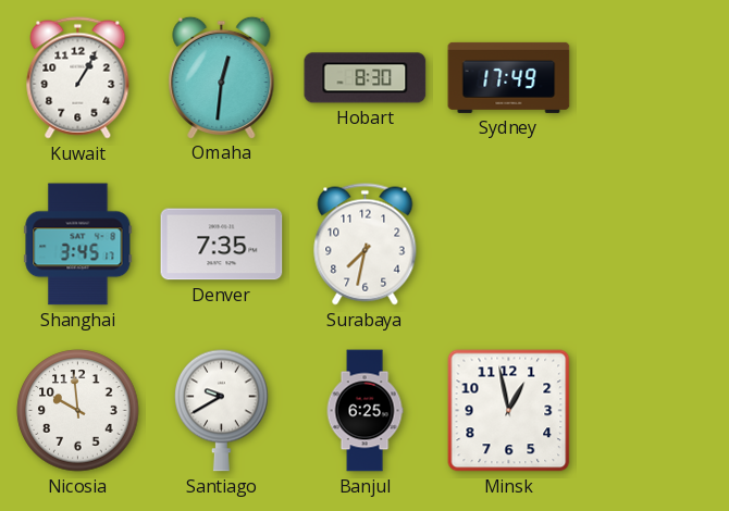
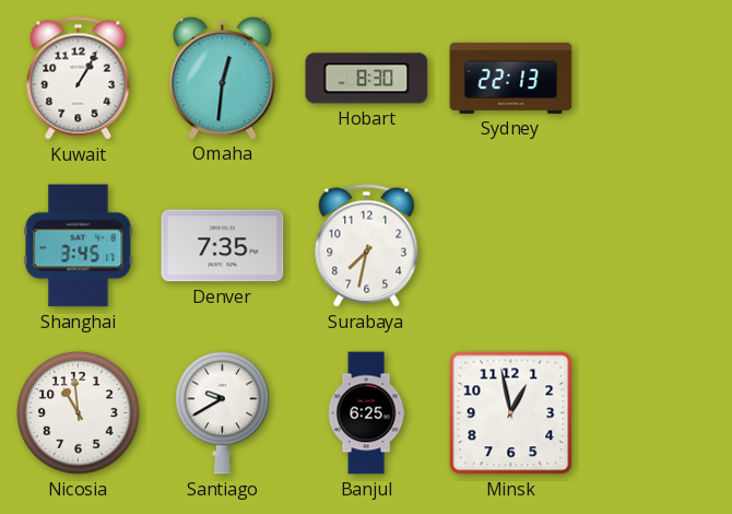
Sydney: 17:49 -> 22:13
Nicosia: 9:59 -> 10:59
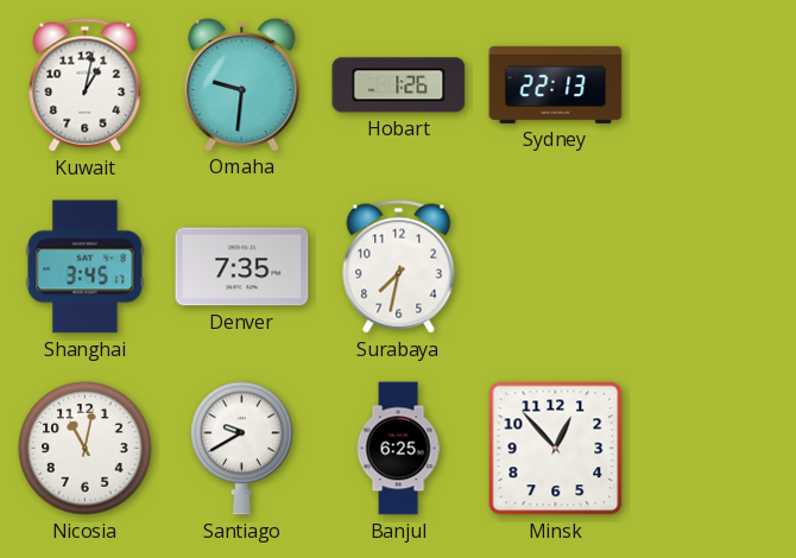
Kuwait: 1:05 -> 1:02
Omaha: 12:31 -> 9:31
Hobart: 8:30 -> 1:26
Nicosia: 10:59 -> 11:02
Minsk: 12:58 -> 12:53
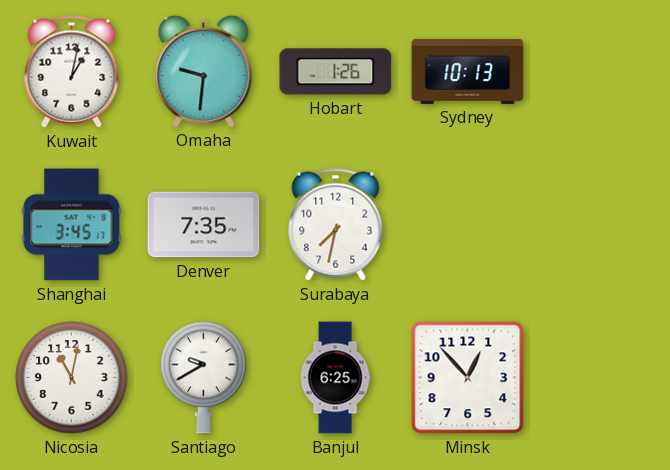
Sydney: 22:13 -> 10:13
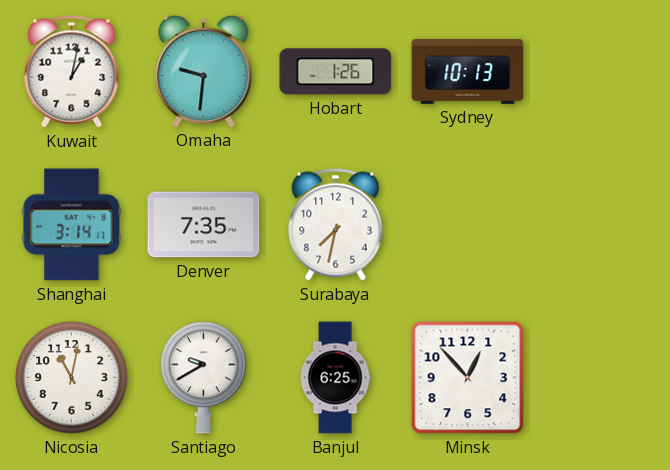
Shanghai: 3:45 -> 3:14
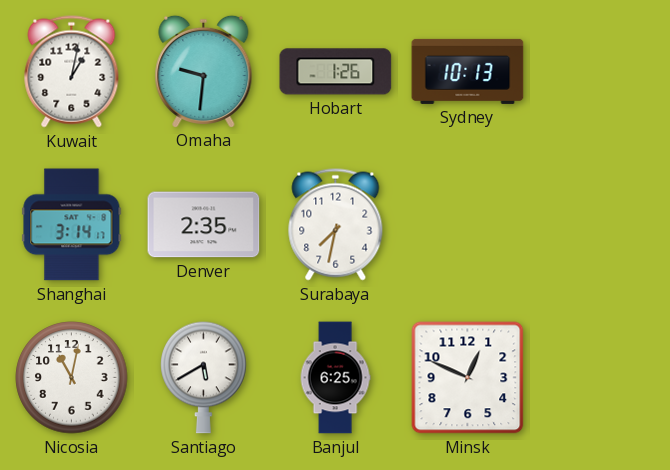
Denver: 7:35 -> 2:35
Santiago: 9:40 -> 5:40
Minsk: 12:53 -> 12:49
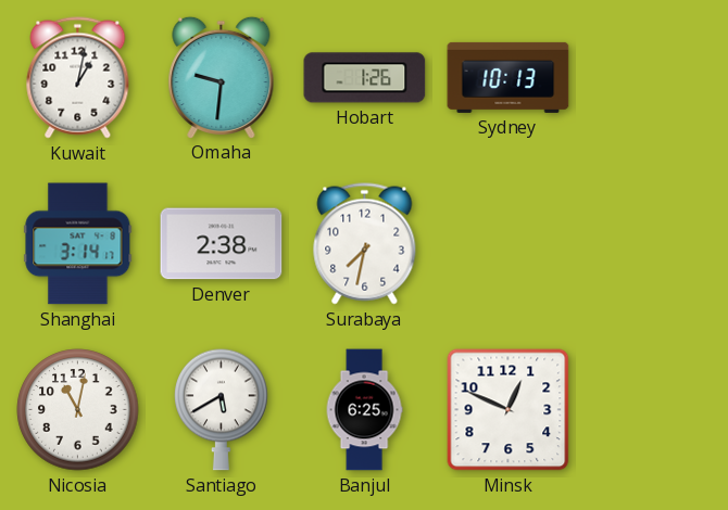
Denver: 2:35 -> 2:38
